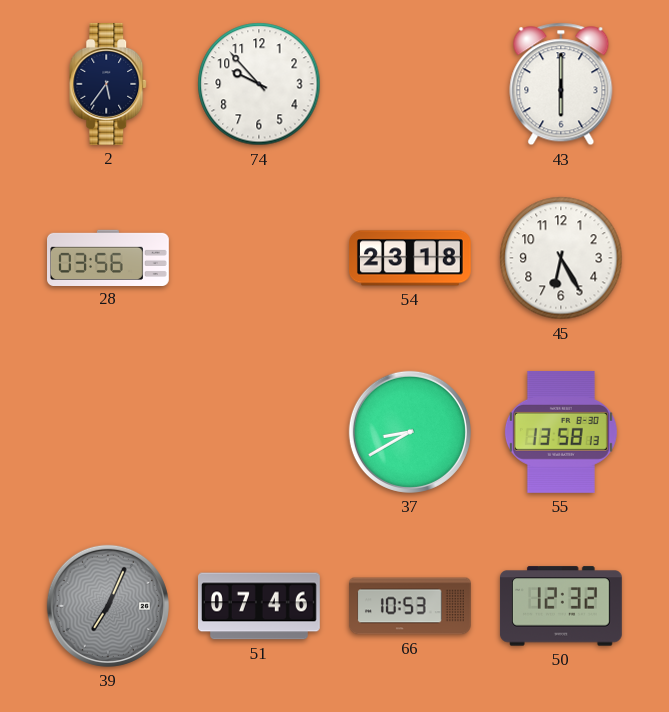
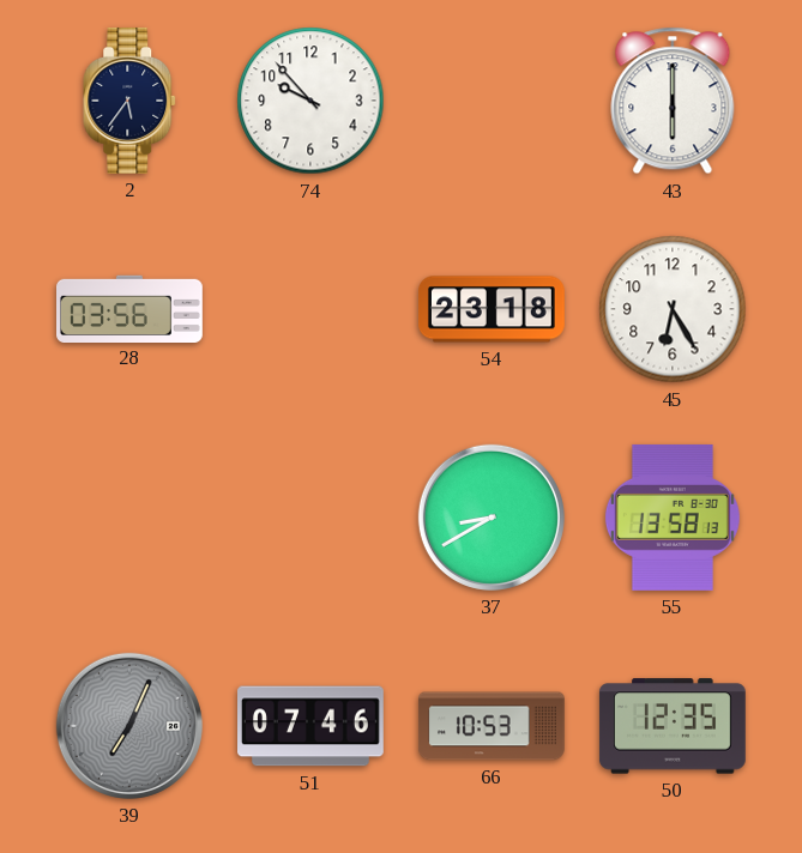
50: 12:32 -> 12:35
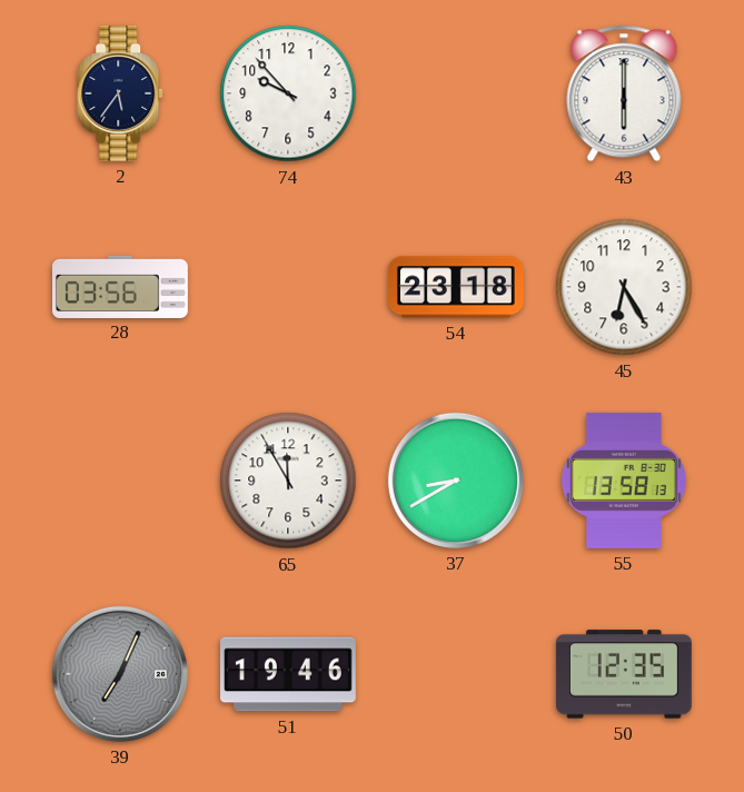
65: none -> 11:55
51: 07:46 -> 19:46
66: 10:53 -> none
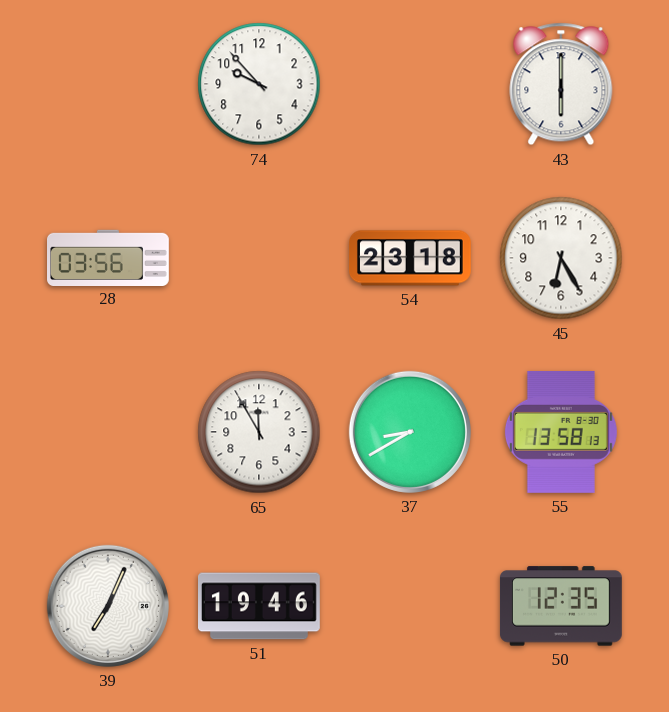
2: 5:36 -> none
39 dial: grey -> white
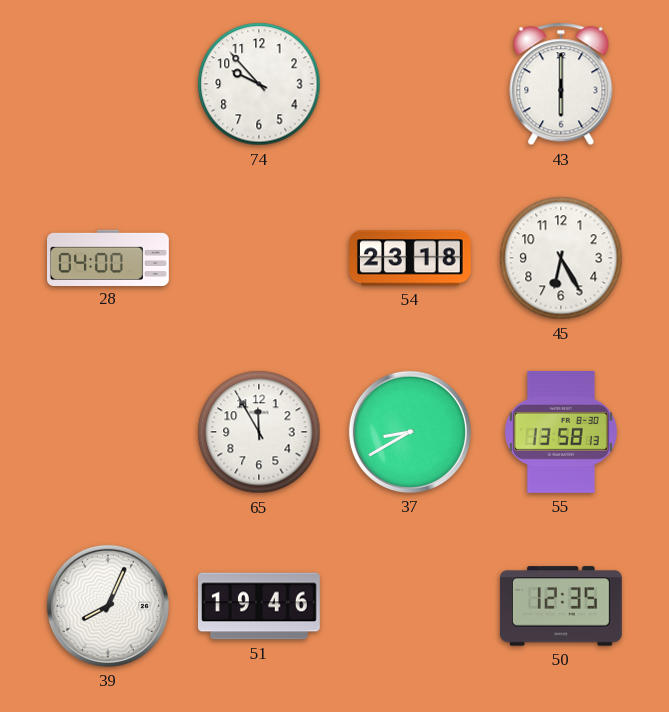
28: 03:56 -> 04:00
39: 7:04 -> 8:04
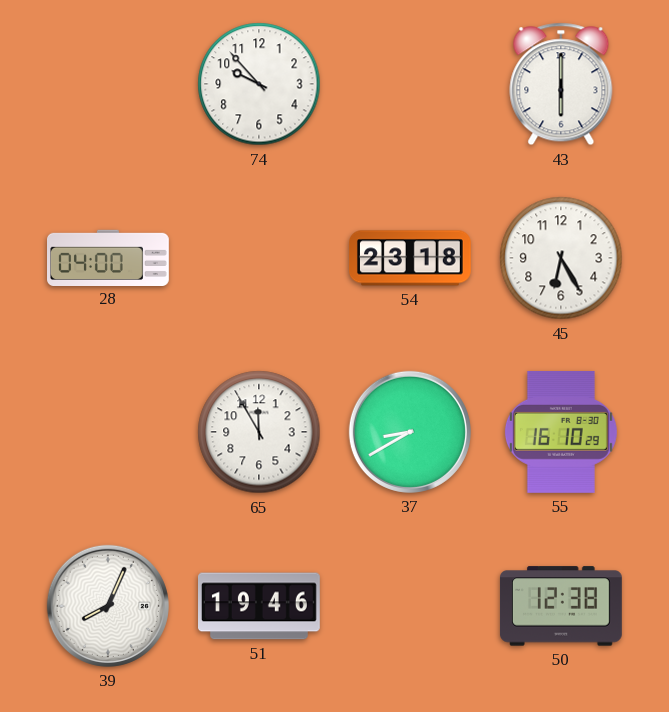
55: 13:58 -> 16:10
50: 12:35 -> 12:38
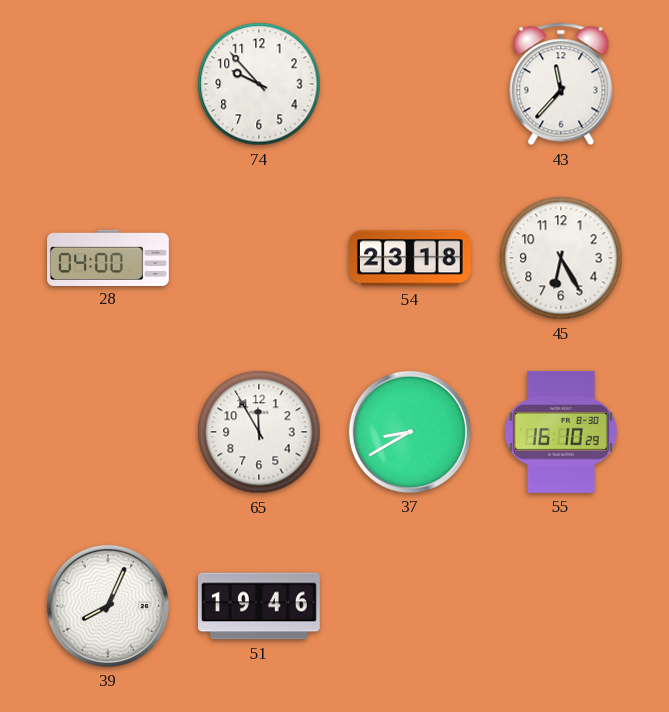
43: 6:00 -> 11:37
50: 12:38 -> none
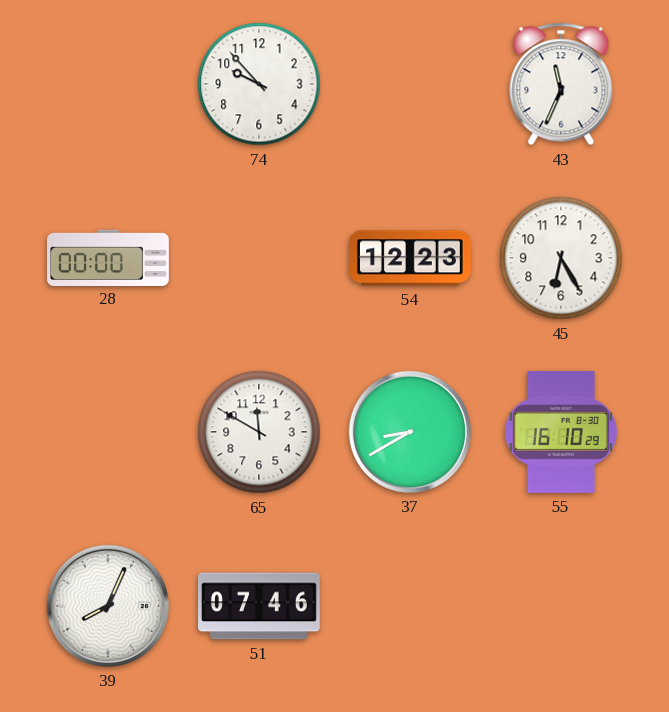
43: 11:37 -> 11:34
28: 04:00 -> 00:00
54: 23:18 -> 12:23
65: 11:55 -> 11:50
51: 19:46 -> 07:46
